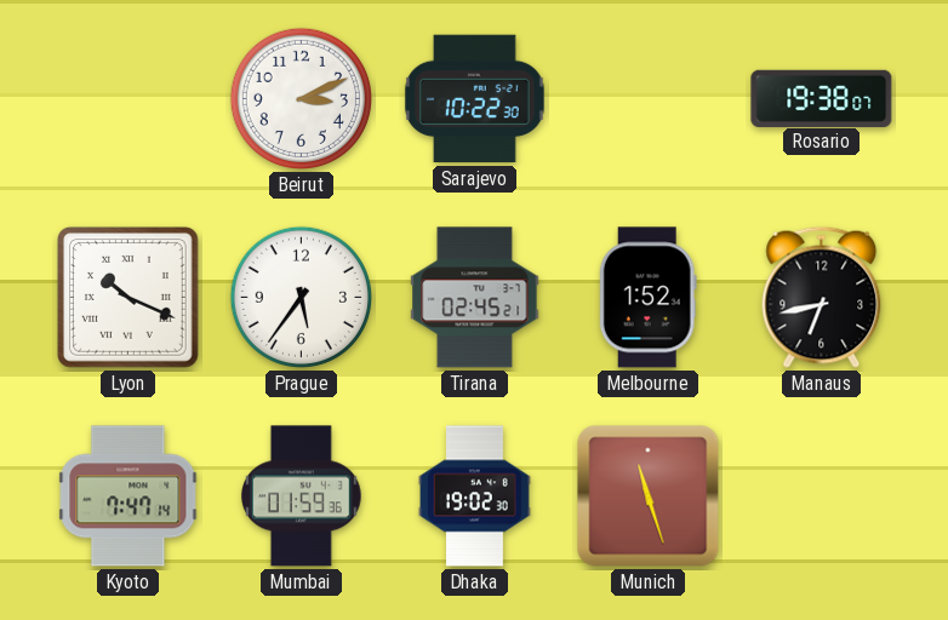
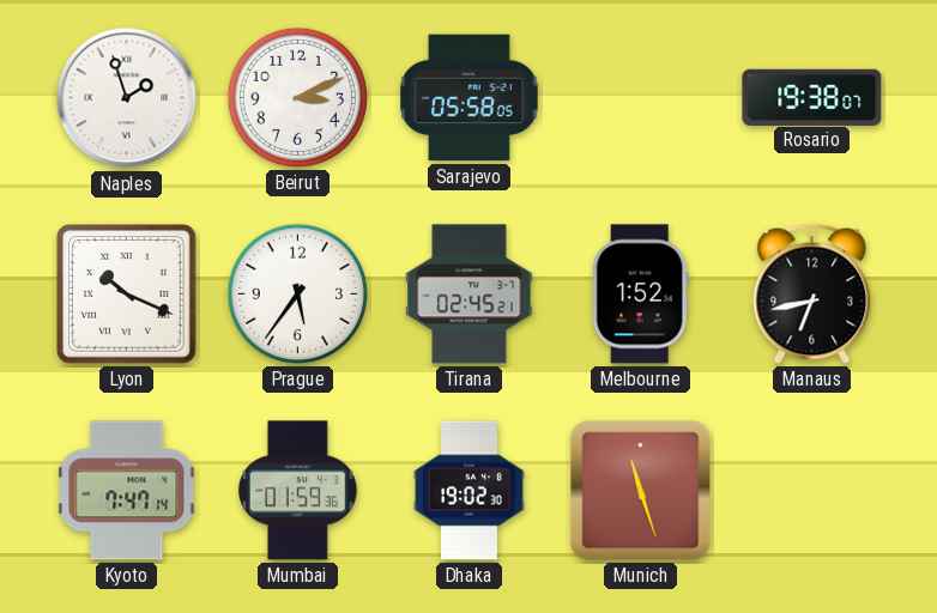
Naples: none -> 1:57
Sarajevo: 10:22 -> 05:58
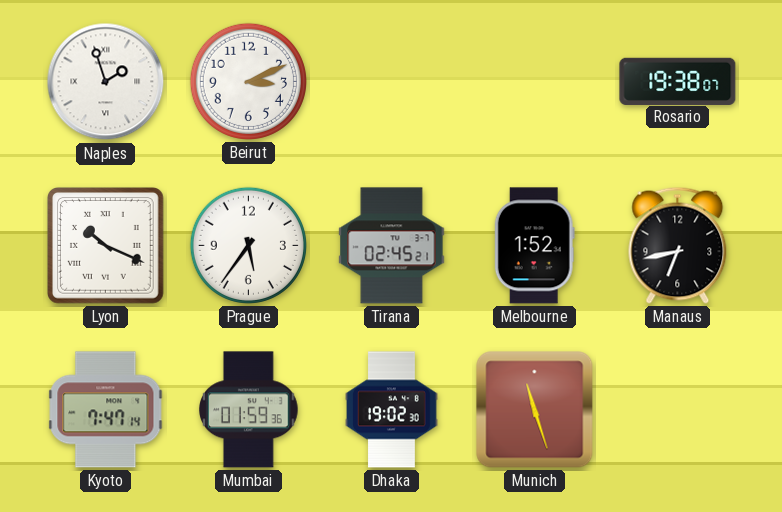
Sarajevo: 05:58 -> none
